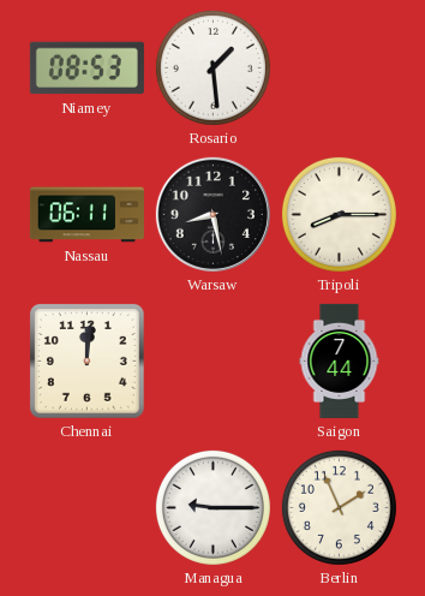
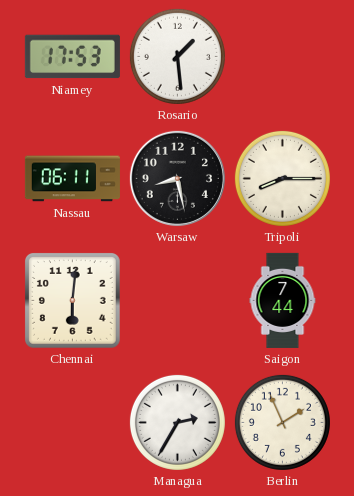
Niamey: 08:53 -> 17:53
Chennai: 12:01 -> 6:01
Managua: 9:15 -> 2:35
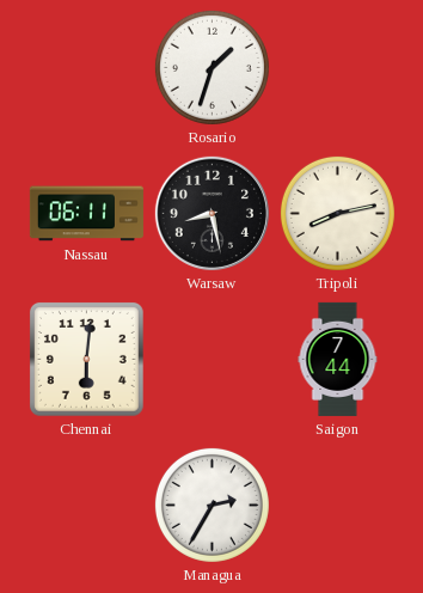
Niamey: 17:53 -> none
Rosario: 1:29 -> 1:33
Tripoli: 8:15 -> 8:13
Berlin: 1:56 -> none
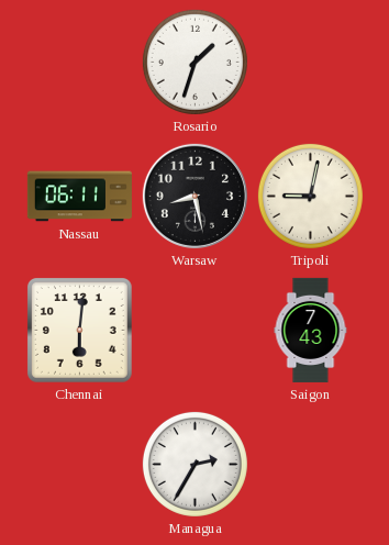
Tripoli: 8:13 -> 9:02
Saigon: 7:44 -> 7:43
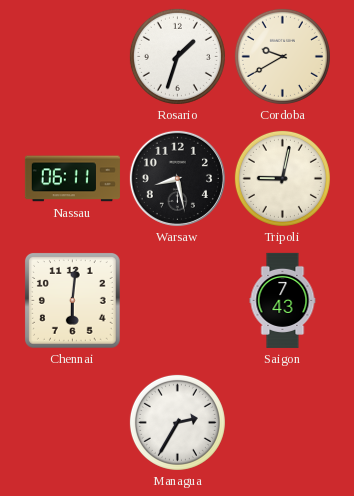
Cordoba: none -> 9:40
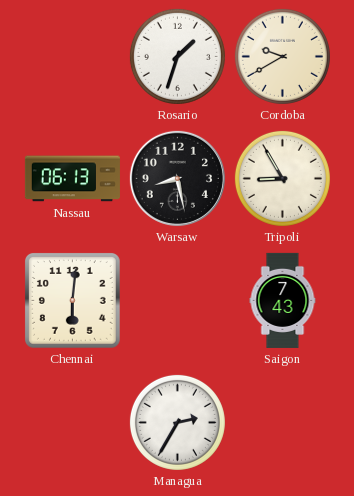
Nassau: 06:11 -> 06:13
Tripoli: 9:02 -> 8:55
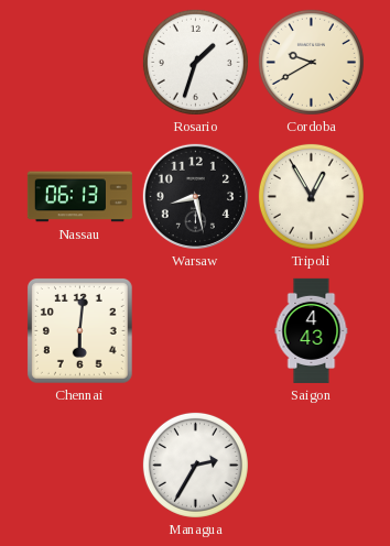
Tripoli: 8:55 -> 12:55
Saigon: 7:43 -> 4:43
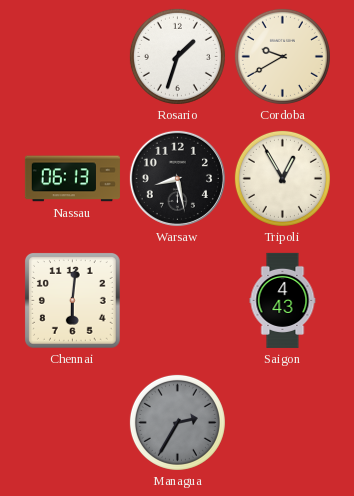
Managua dial: white -> grey
